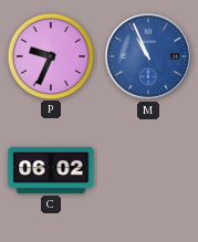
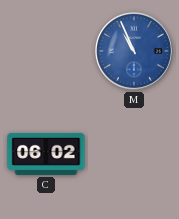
P: 9:34 -> none
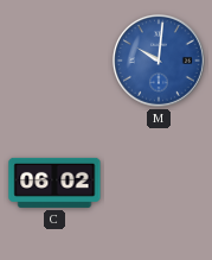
M: 10:56 -> 10:01
